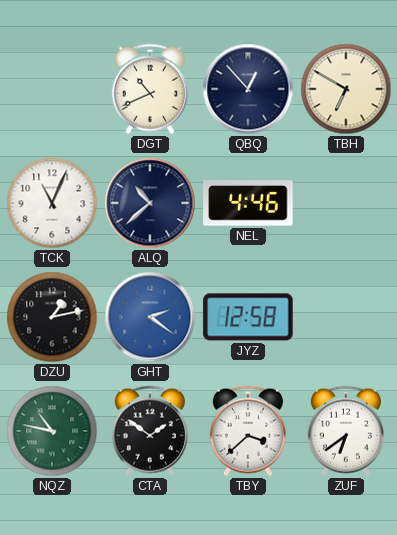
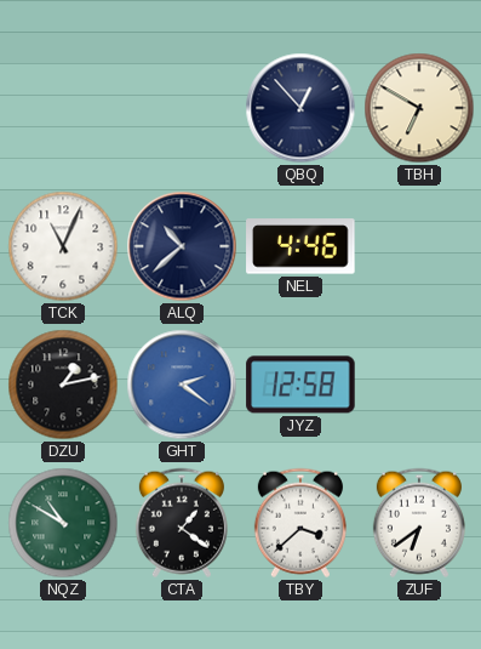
DGT: 10:41 -> none
NQZ: 10:47 -> 10:50
CTA: 1:51 -> 1:21
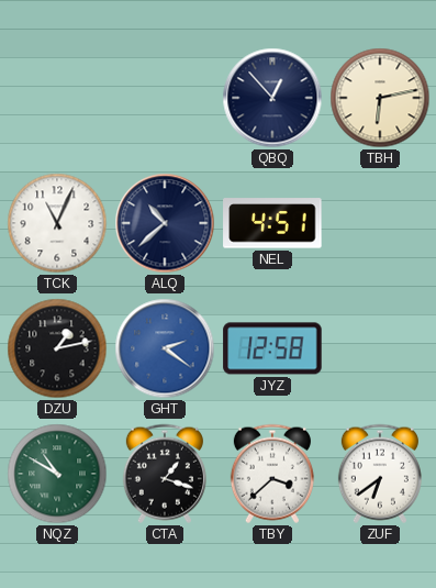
TBH: 6:50 -> 6:13
NEL: 4:46 -> 4:51
CTA: 1:21 -> 1:18
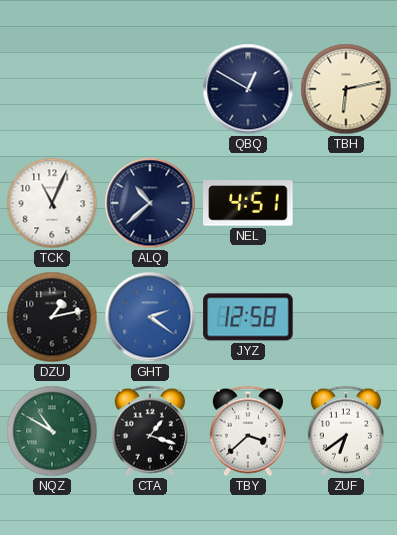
QBQ: 12:53 -> 12:50
